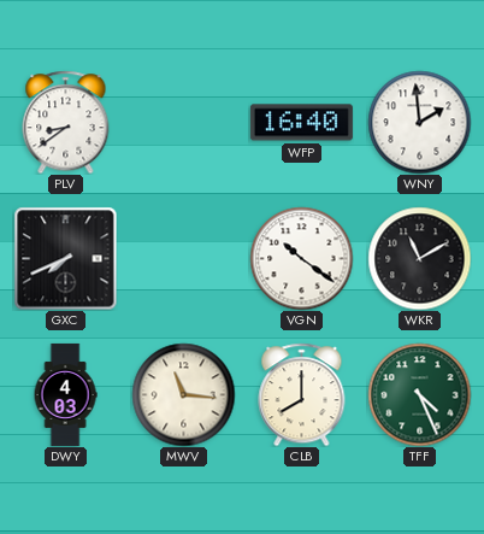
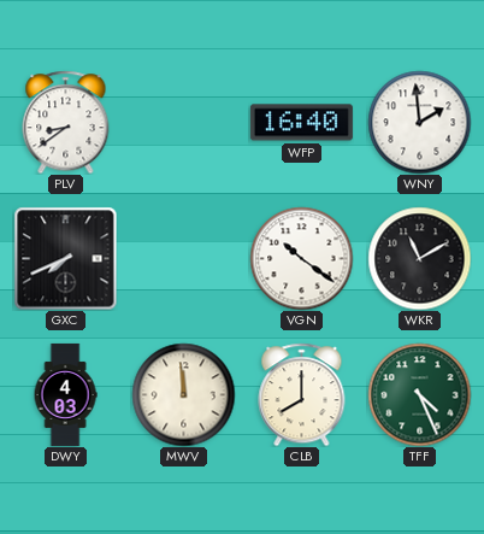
MWV: 11:16 -> 11:59
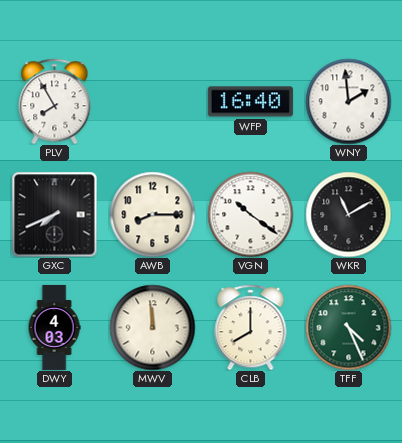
PLV: 8:39 -> 7:55
AWB: none -> 8:15
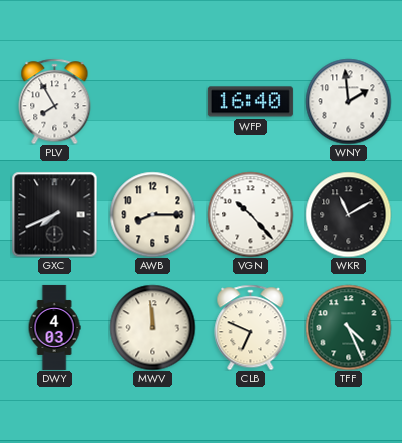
VGN: 10:21 -> 10:23
CLB: 8:00 -> 6:49
